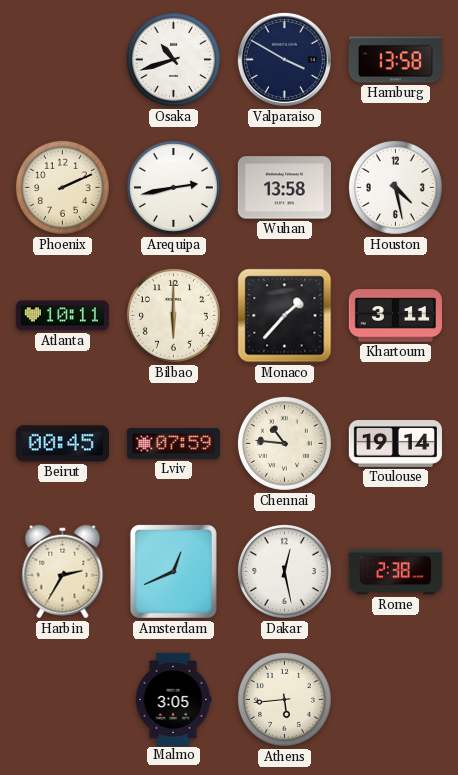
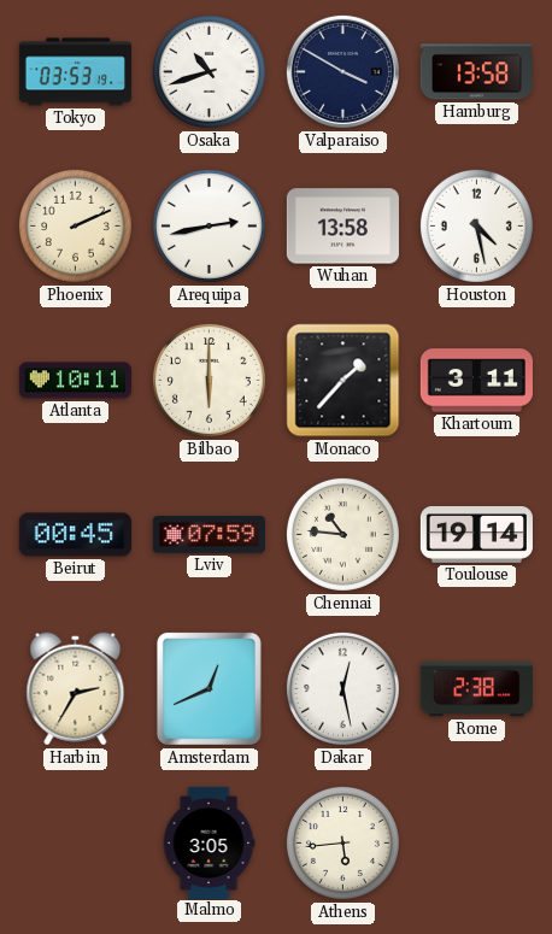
Tokyo: none -> 03:53
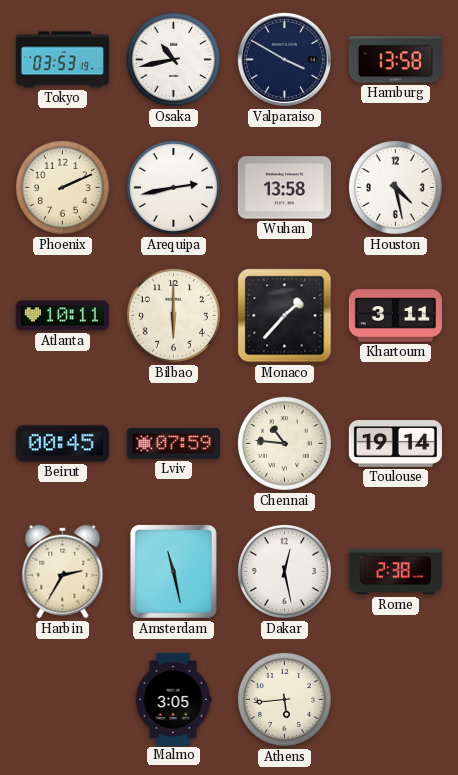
Osaka: 10:42 -> 10:43
Amsterdam: 12:41 -> 11:28
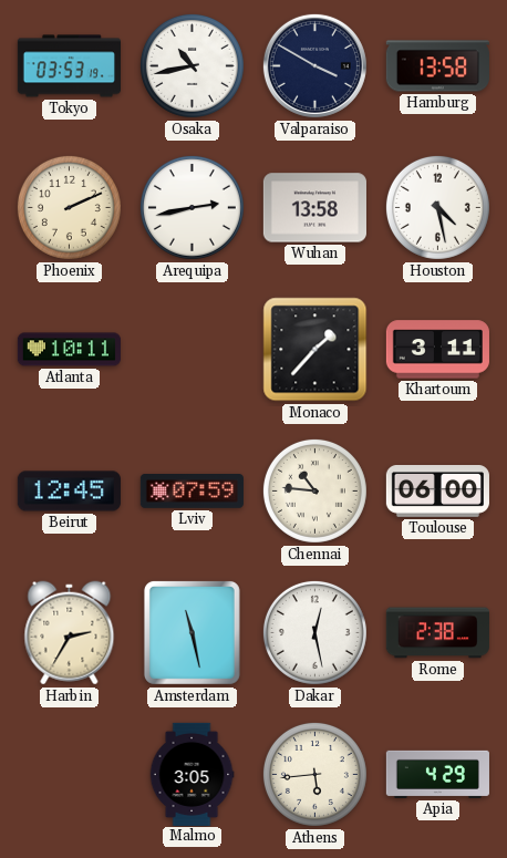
Bilbao: 6:00 -> none
Beirut: 00:45 -> 12:45
Toulouse: 19:14 -> 06:00
Apia: none -> 4:29
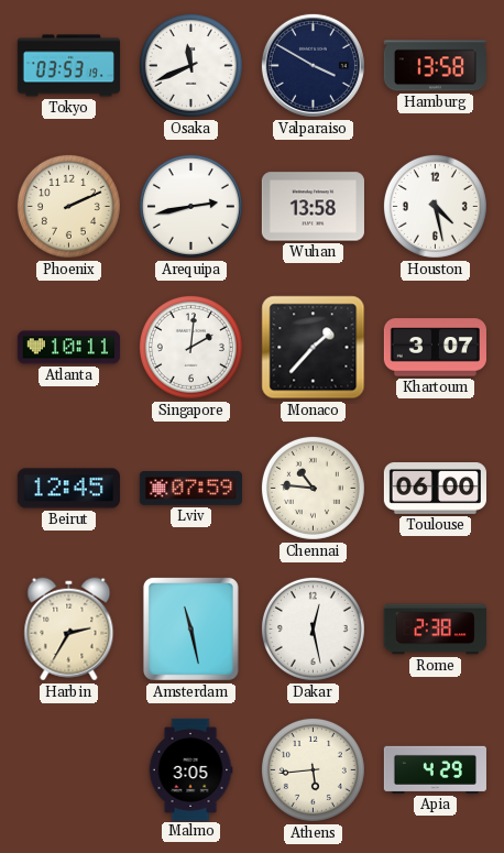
Osaka: 10:43 -> 11:41
Singapore: none -> 2:01
Khartoum: 3:11 -> 3:07
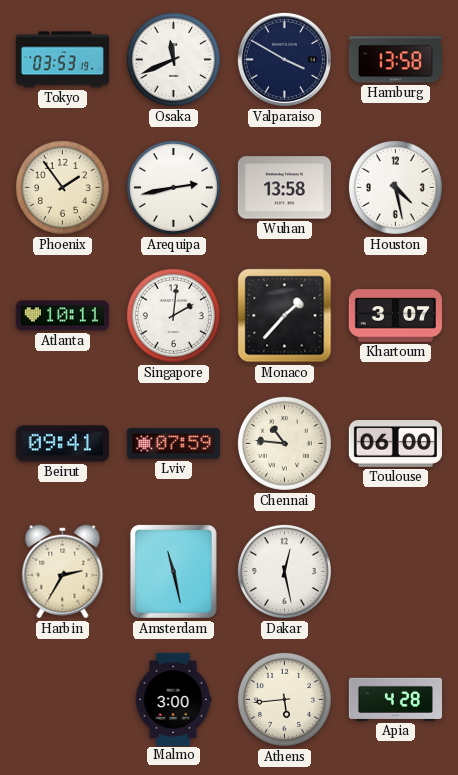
Phoenix: 2:11 -> 1:54
Beirut: 12:45 -> 09:41
Rome: 2:38 -> none
Malmo: 3:05 -> 3:00
Apia: 4:29 -> 4:28
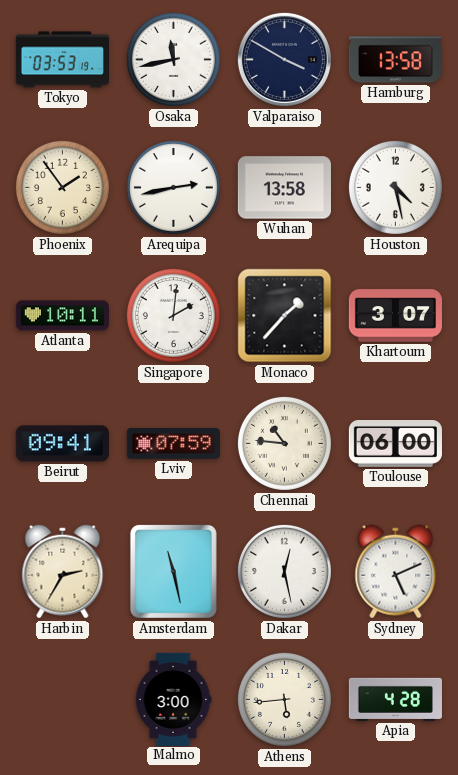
Osaka: 11:41 -> 11:43
Sydney: none -> 5:11
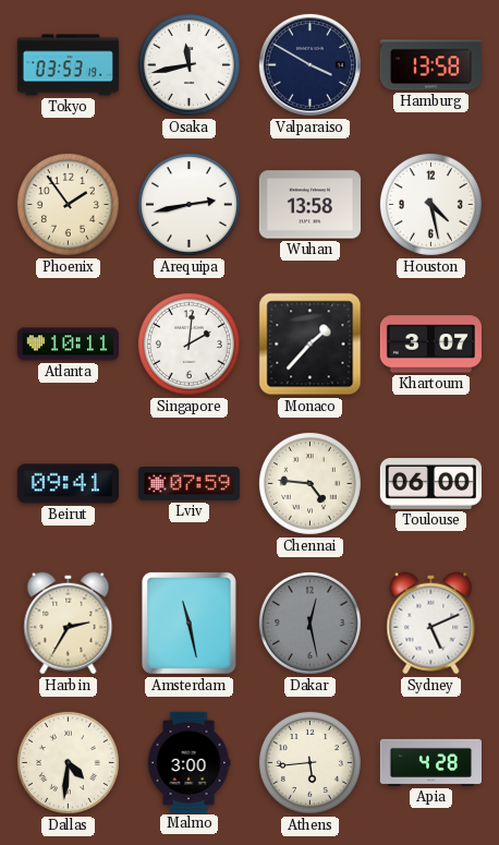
Chennai: 10:46 -> 4:46
Dakar dial: white -> grey
Dallas: none -> 4:31
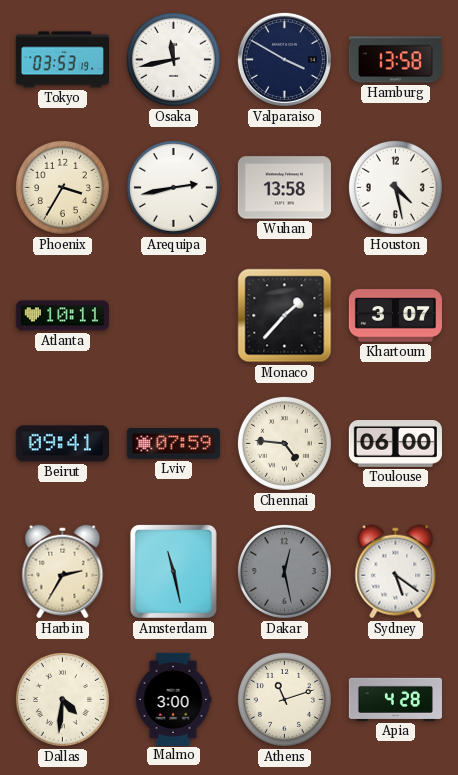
Phoenix: 1:54 -> 3:35
Singapore: 2:01 -> none
Sydney: 5:11 -> 5:21
Athens: 5:44 -> 11:12
